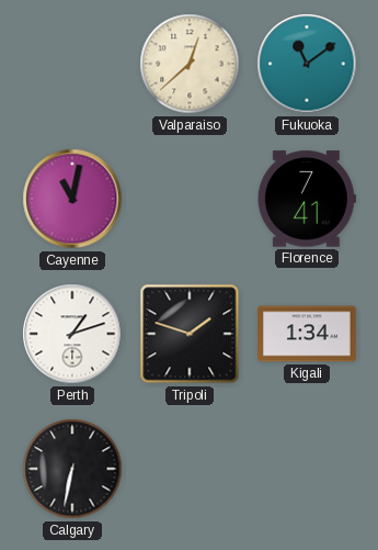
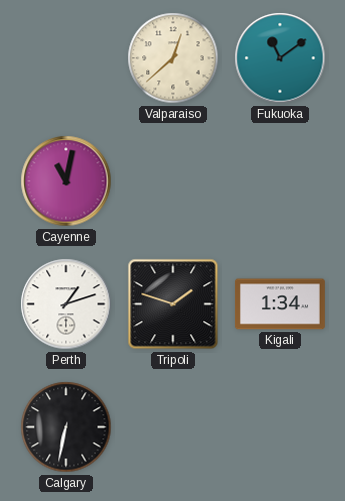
Florence: 7:41 -> none
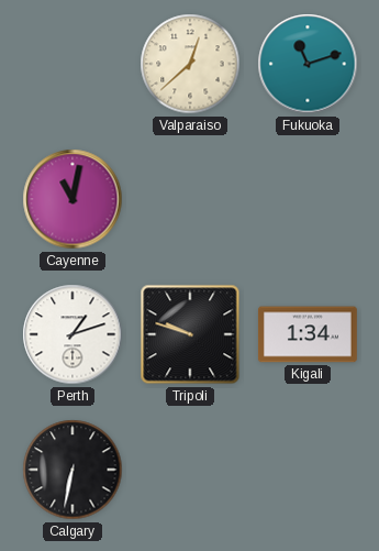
Fukuoka: 11:09 -> 11:12
Tripoli: 1:48 -> 9:48
